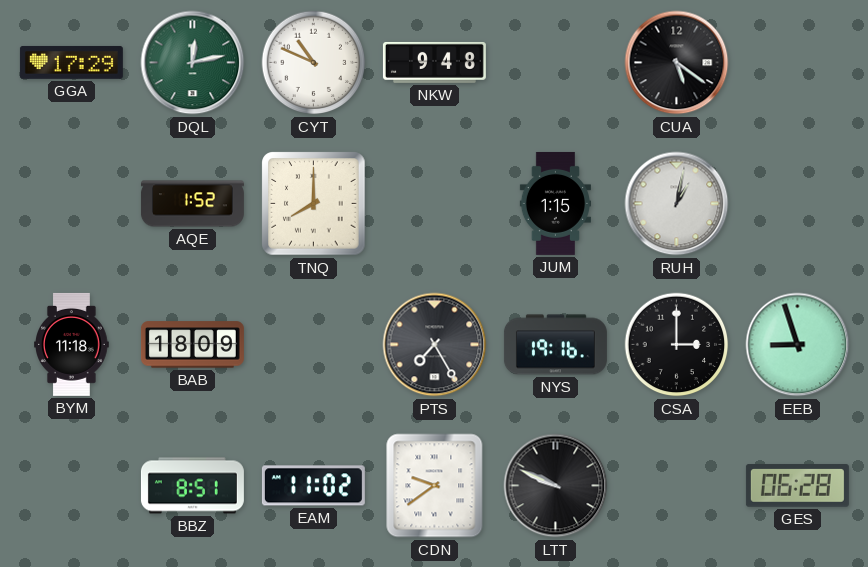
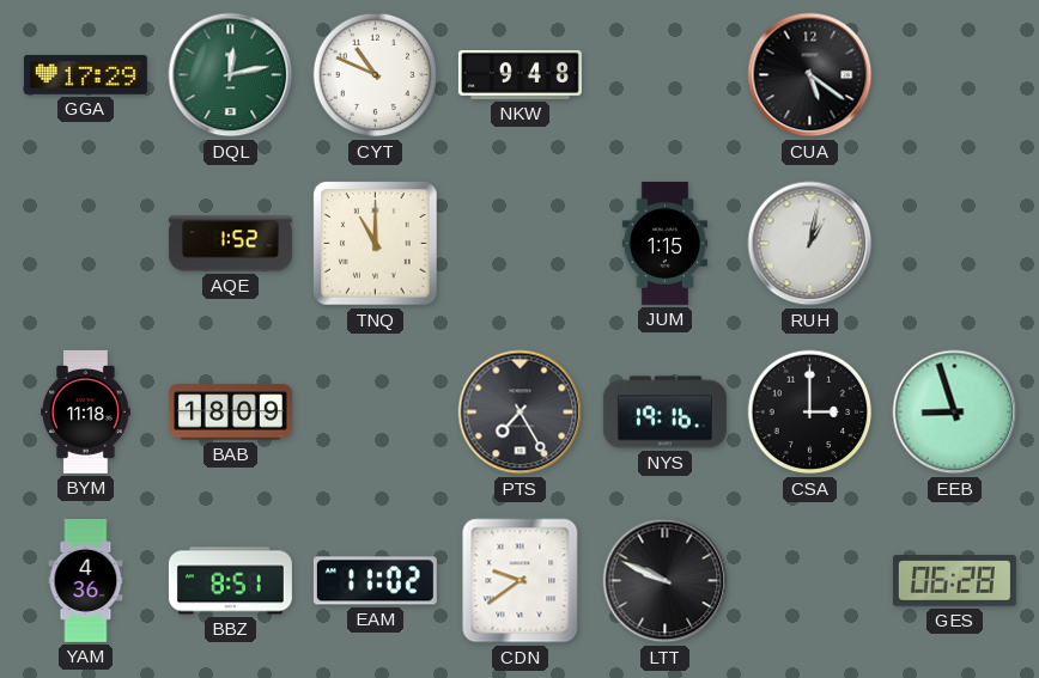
TNQ: 8:00 -> 11:00
YAM: none -> 4:36
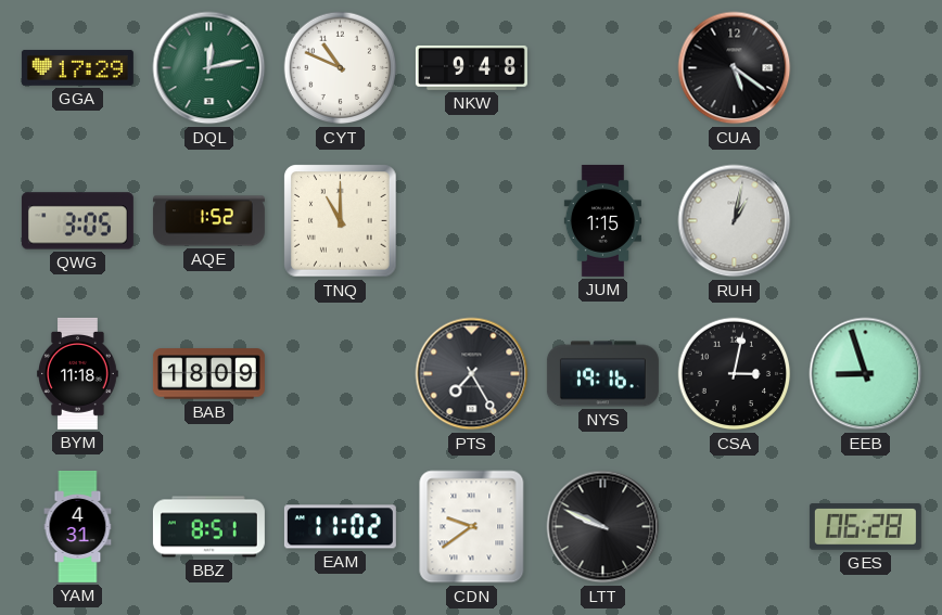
QWG: none -> 3:05
CSA: 3:00 -> 3:02
YAM: 4:36 -> 4:31
